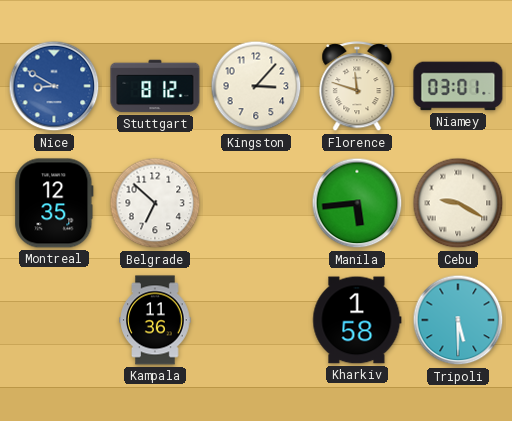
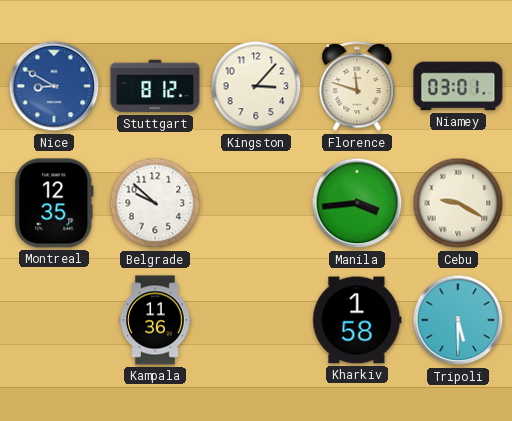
Belgrade: 6:52 -> 9:52
Manila: 5:44 -> 3:44
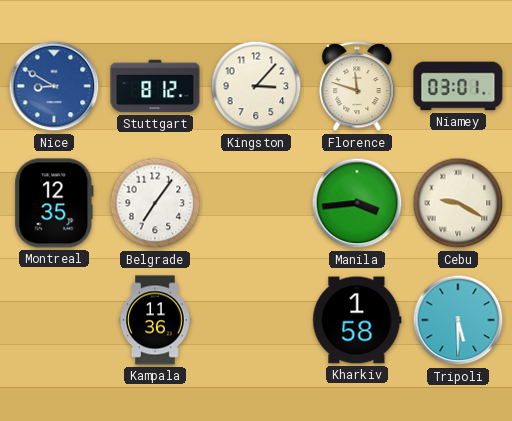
Belgrade: 9:52 -> 7:06
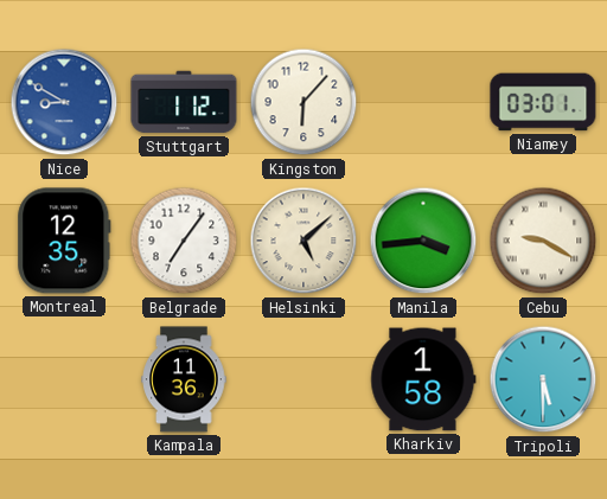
Stuttgart: 8:12 -> 1:12
Kingston: 3:07 -> 6:07
Florence: 11:48 -> none
Helsinki: none -> 5:08
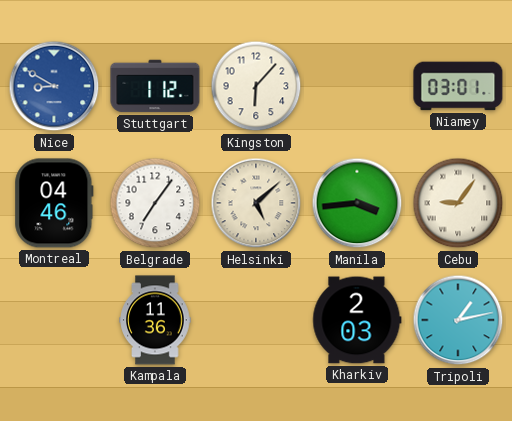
Montreal: 12:35 -> 04:46
Cebu: 9:20 -> 9:06
Kharkiv: 1:58 -> 2:03
Tripoli: 5:30 -> 1:13
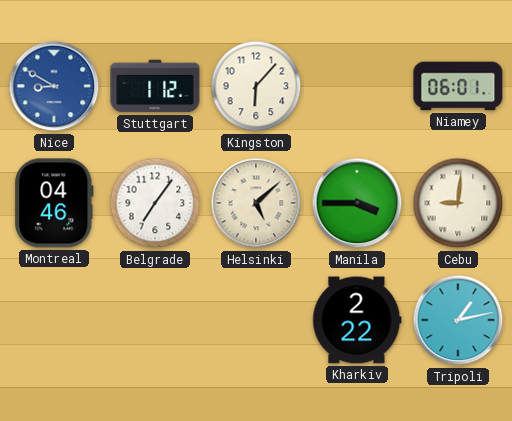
Niamey: 03:01 -> 06:01
Manila: 3:44 -> 3:45
Cebu: 9:06 -> 9:01
Kampala: 11:36 -> none
Kharkiv: 2:03 -> 2:22
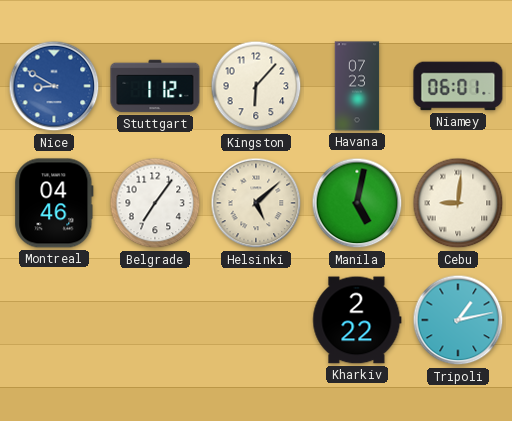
Havana: none -> 07:23
Manila: 3:45 -> 5:02
